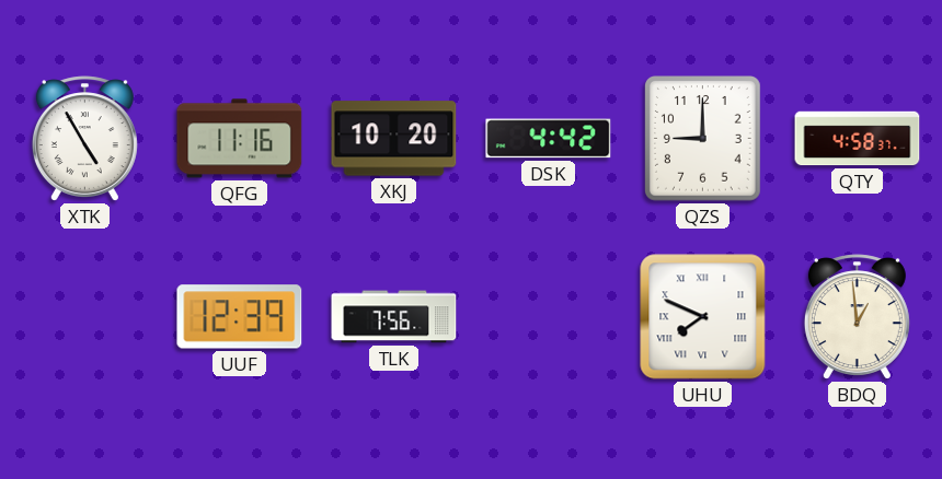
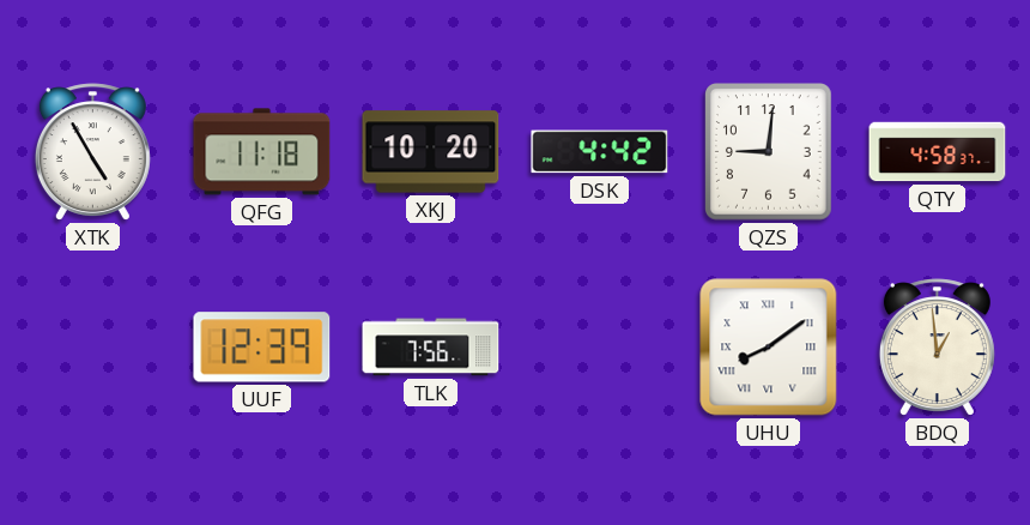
QFG: 11:16 -> 11:18
QZS: 9:00 -> 9:01
UHU: 7:49 -> 8:09
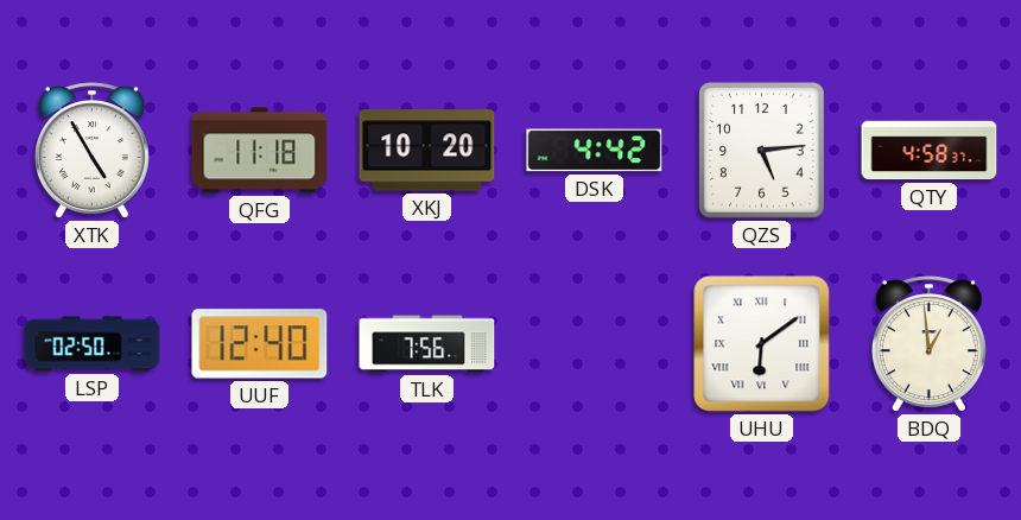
QZS: 9:01 -> 5:14
LSP: none -> 02:50
UUF: 12:39 -> 12:40
UHU: 8:09 -> 6:09
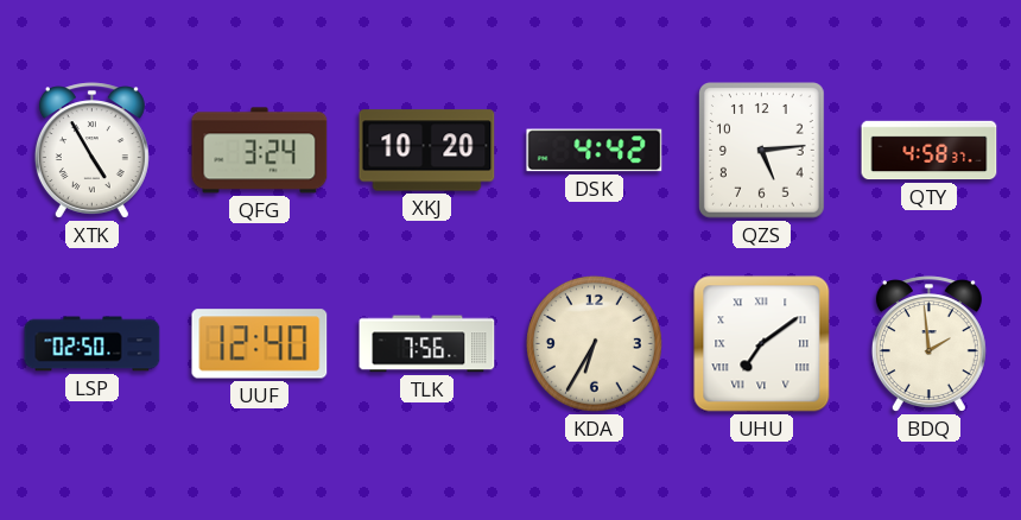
QFG: 11:18 -> 3:24
KDA: none -> 6:35
UHU: 6:09 -> 7:09
BDQ: 12:59 -> 1:59
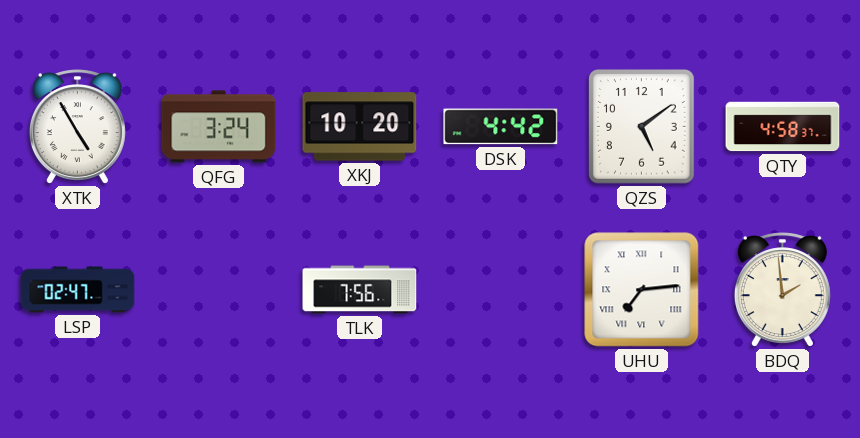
QZS: 5:14 -> 5:09
LSP: 02:50 -> 02:47
UUF: 12:40 -> none
KDA: 6:35 -> none
UHU: 7:09 -> 7:14
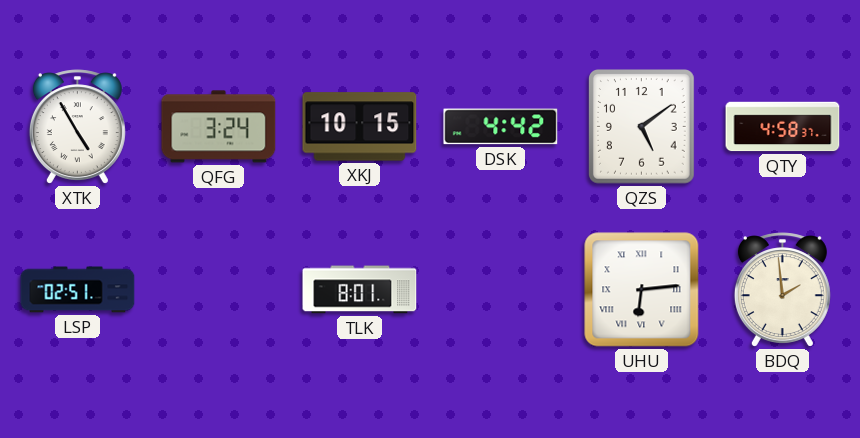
XKJ: 10:20 -> 10:15
LSP: 02:47 -> 02:51
TLK: 7:56 -> 8:01
UHU: 7:14 -> 6:14
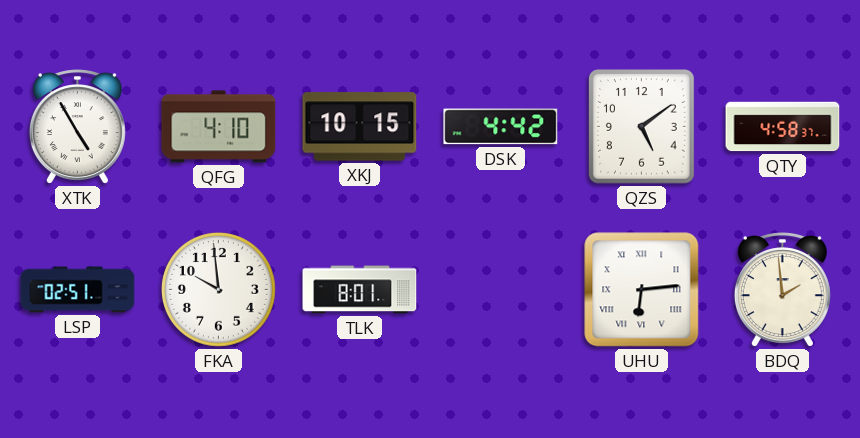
QFG: 3:24 -> 4:10
FKA: none -> 9:59
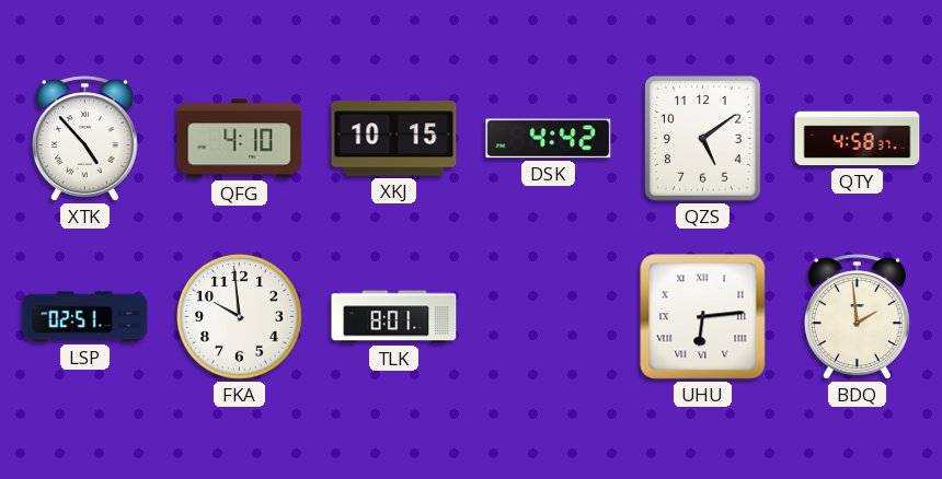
XTK: 4:55 -> 4:53
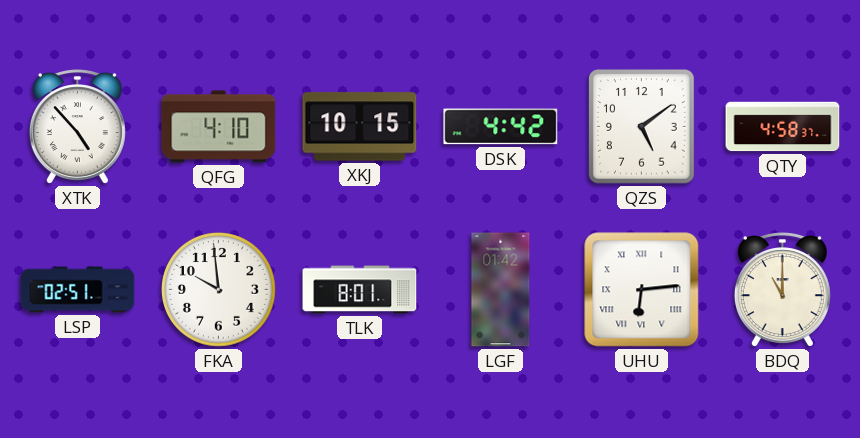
LGF: none -> 01:42
BDQ: 1:59 -> 11:00
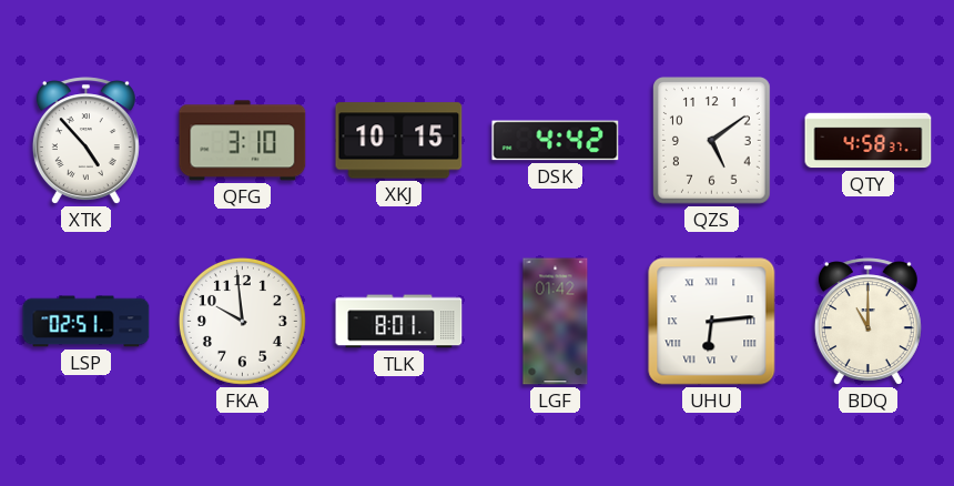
QFG: 4:10 -> 3:10
